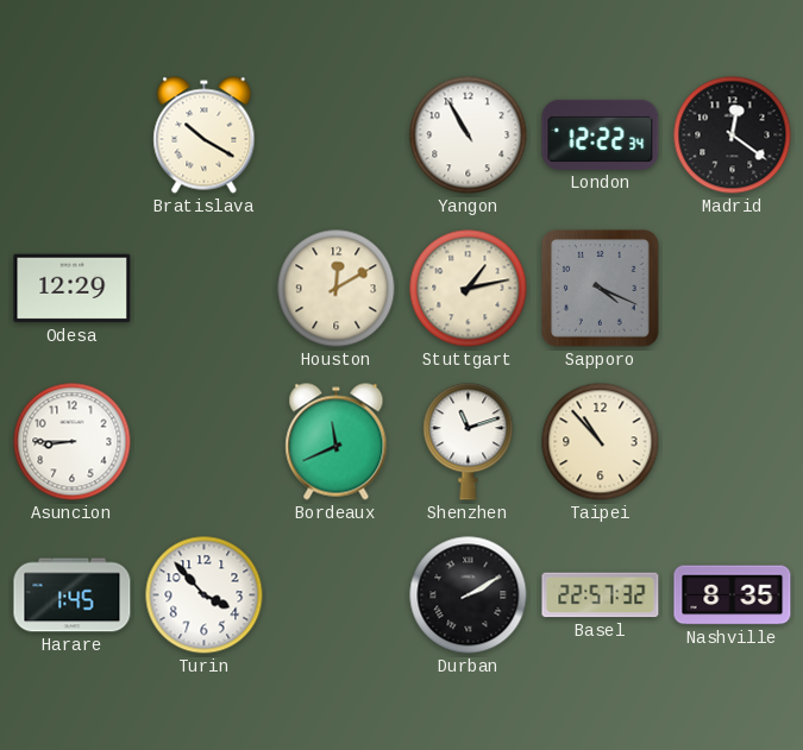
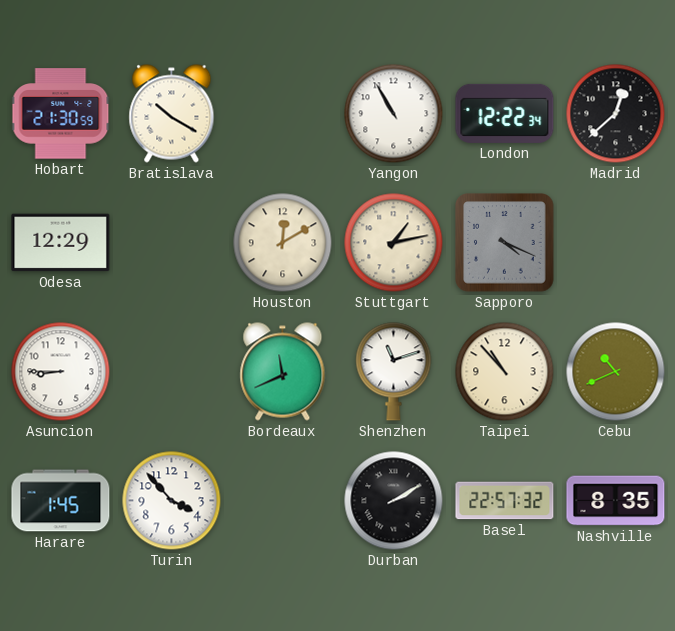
Hobart: none -> 21:30
Madrid: 12:21 -> 12:38
Cebu: none -> 10:41
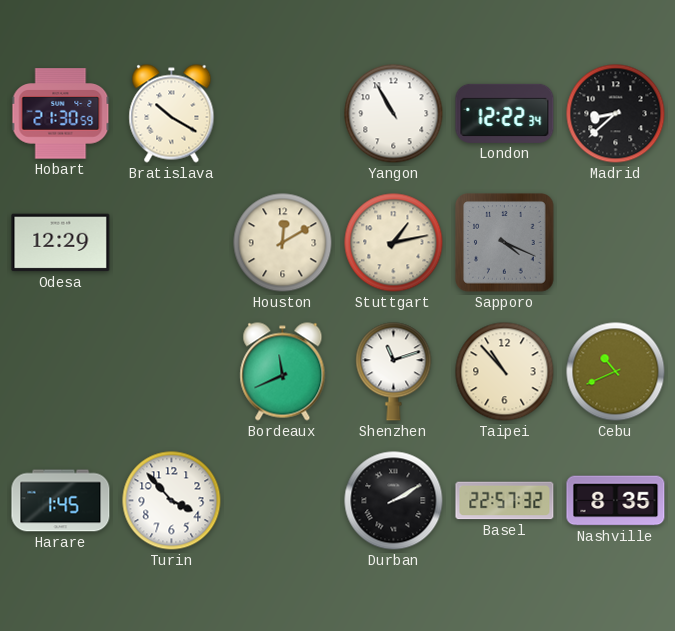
Madrid: 12:38 -> 8:38
Asuncion: 8:45 -> none
